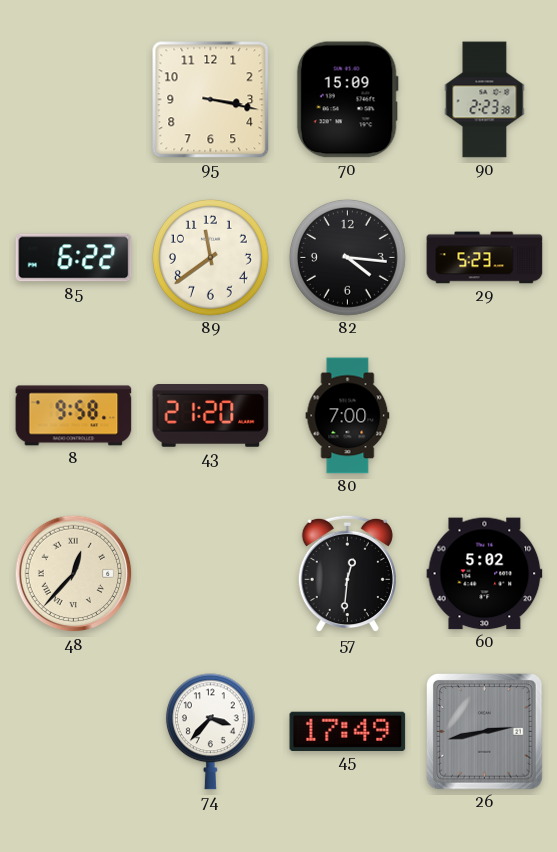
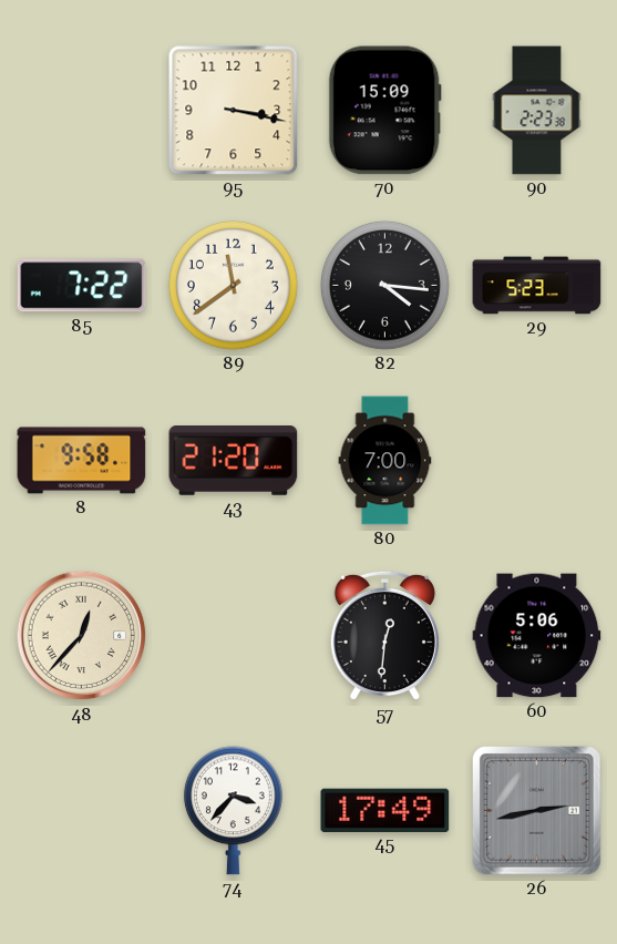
85: 6:22 -> 7:22
60: 5:02 -> 5:06
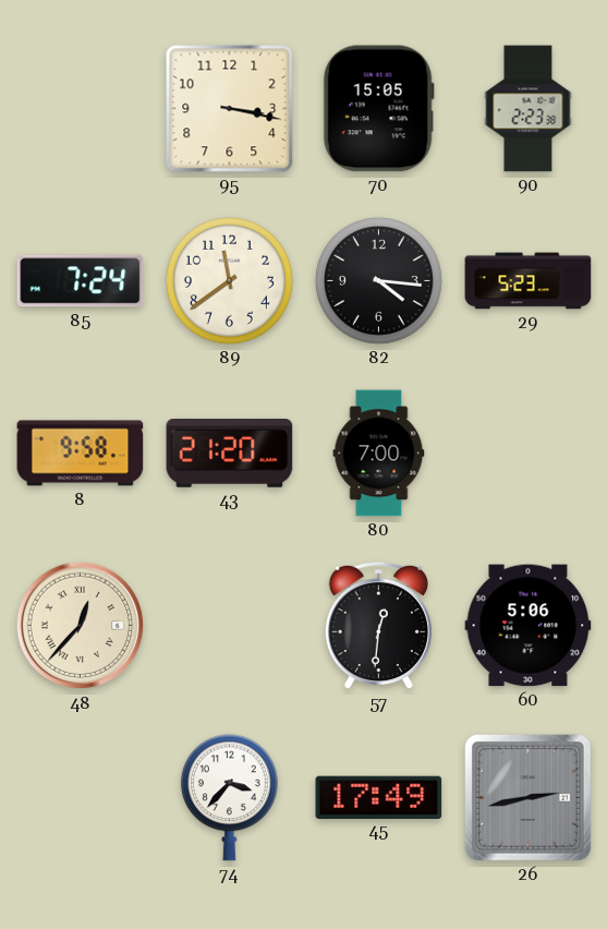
70: 15:09 -> 15:05
85: 7:22 -> 7:24
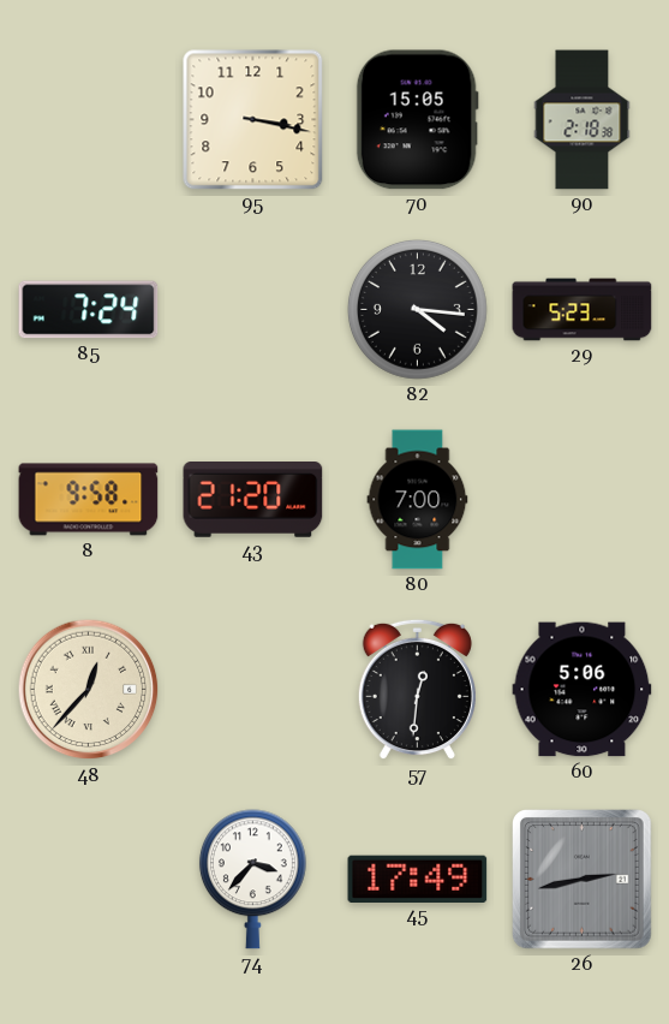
90: 2:23 -> 2:18
89: 11:39 -> none
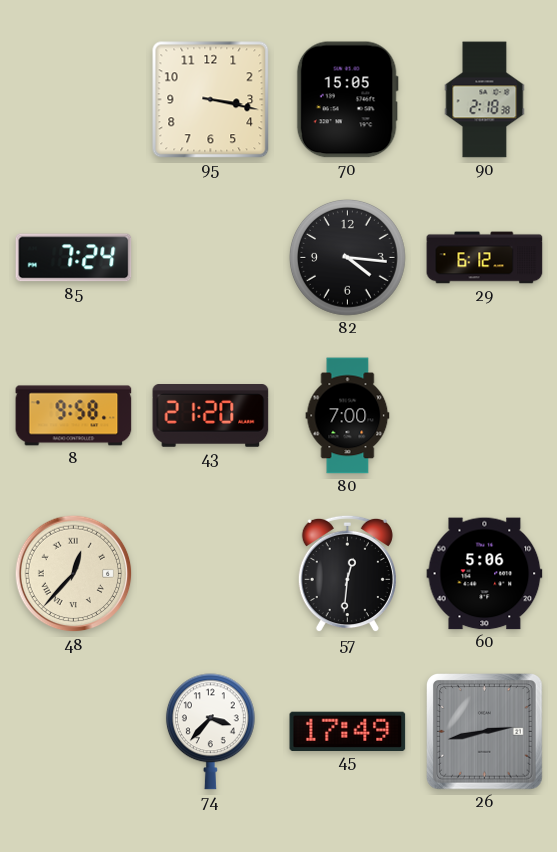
29: 5:23 -> 6:12
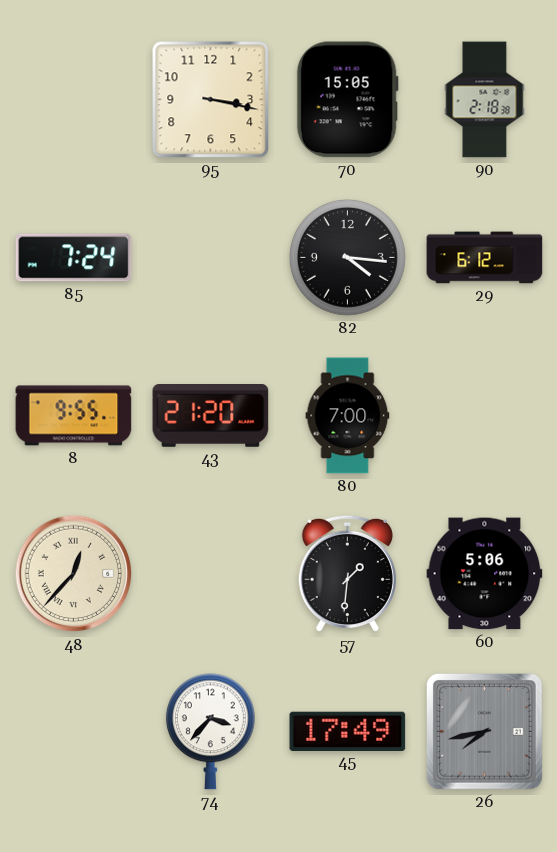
8: 9:58 -> 9:55
57: 12:31 -> 1:31
26: 2:43 -> 7:43
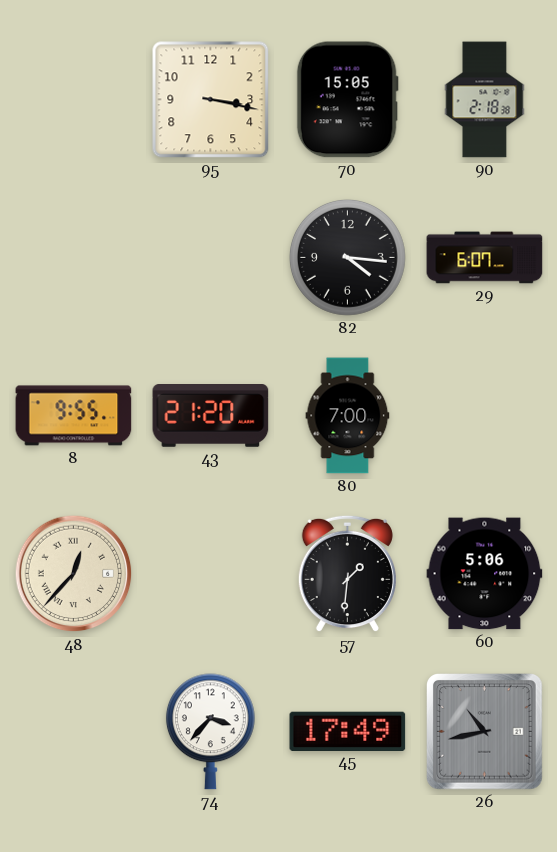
85: 7:24 -> none
29: 6:12 -> 6:07
26: 7:43 -> 10:43
